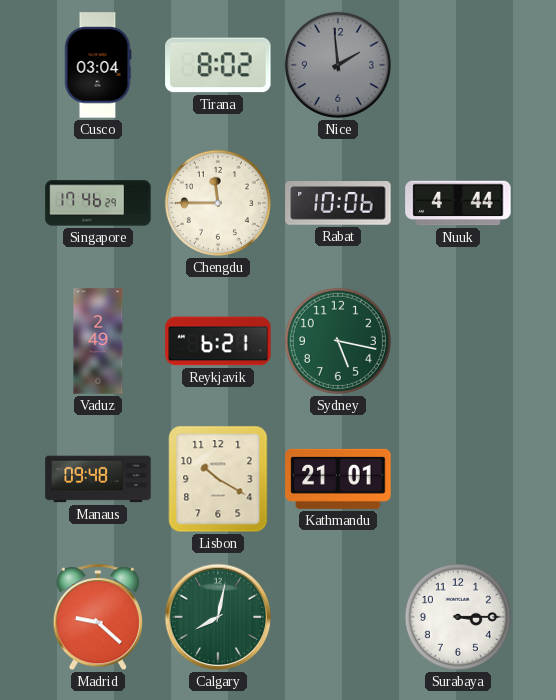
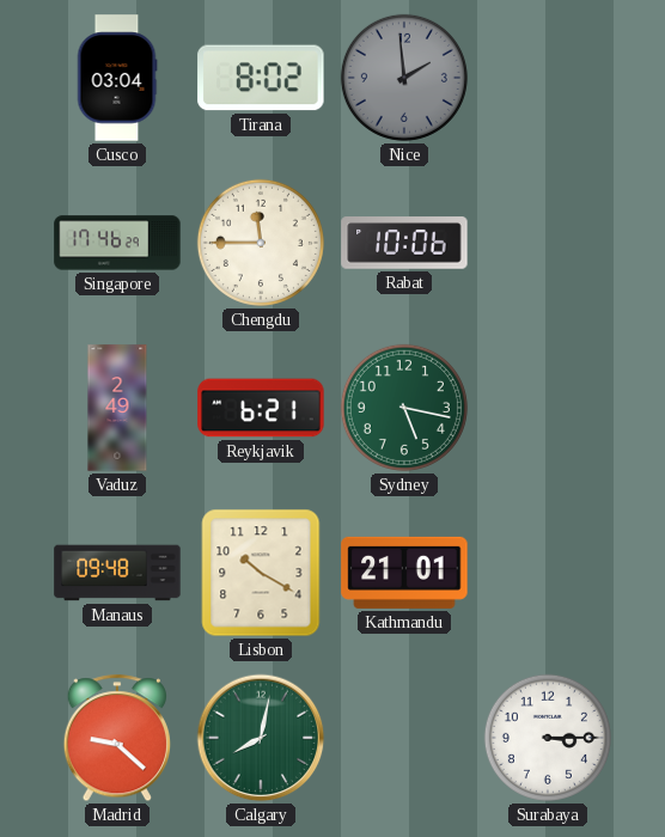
Nuuk: 4:44 -> none
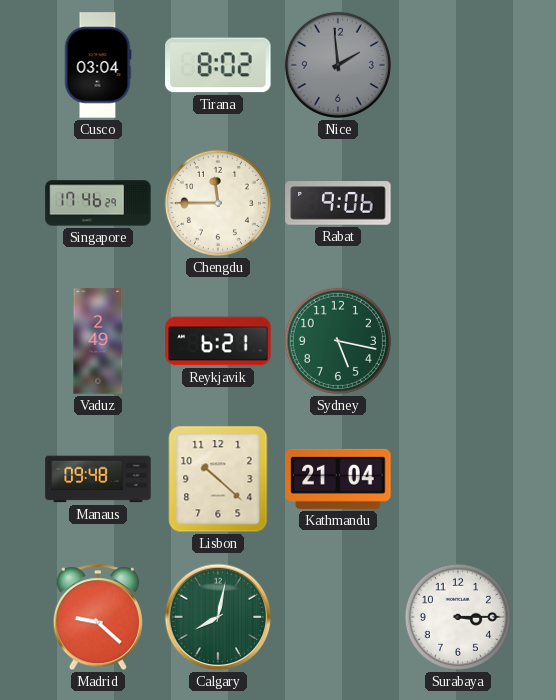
Rabat: 10:06 -> 9:06
Lisbon: 10:20 -> 10:22
Kathmandu: 21:01 -> 21:04
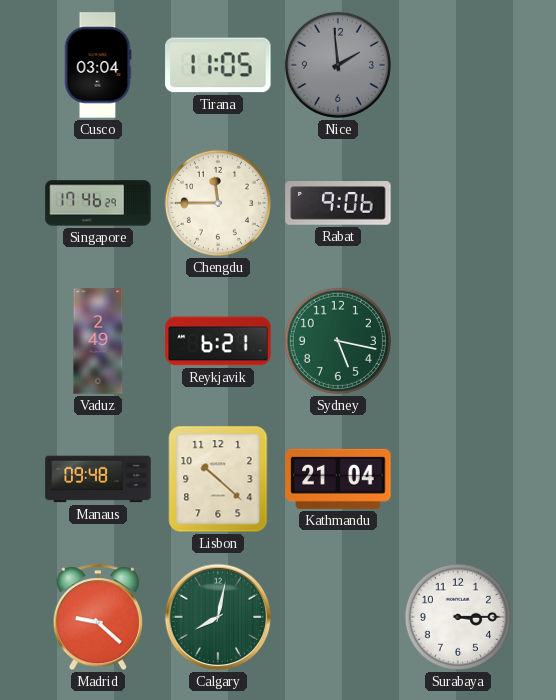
Tirana: 8:02 -> 11:05
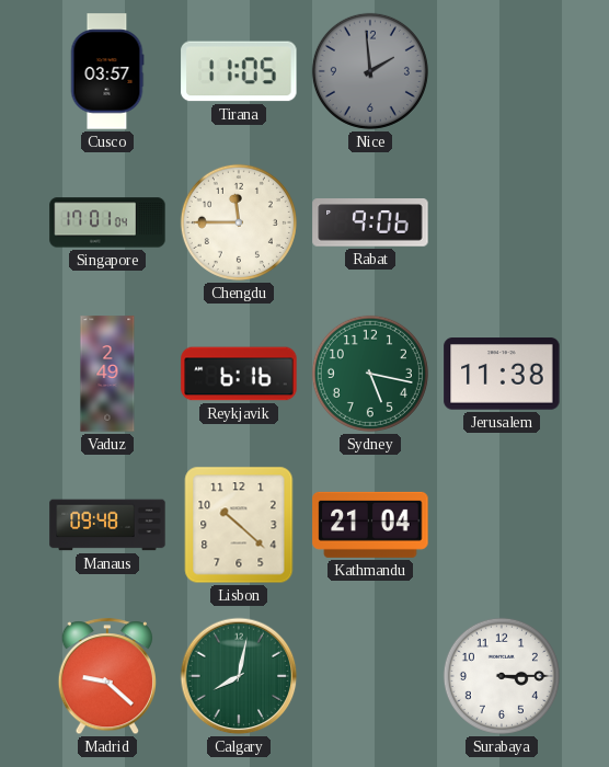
Cusco: 03:04 -> 03:57
Singapore: 17:46 -> 17:01
Reykjavik: 6:21 -> 6:16
Jerusalem: none -> 11:38
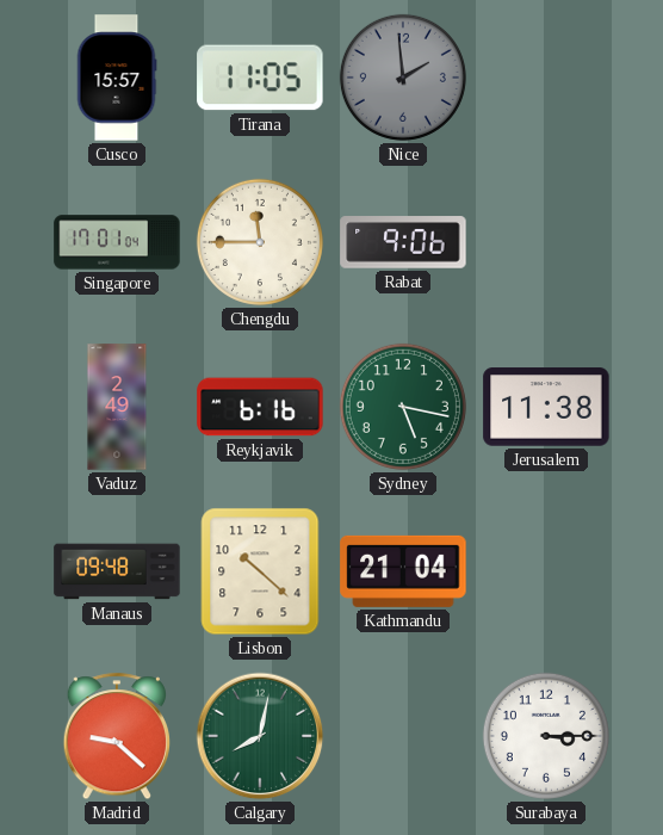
Cusco: 03:57 -> 15:57
